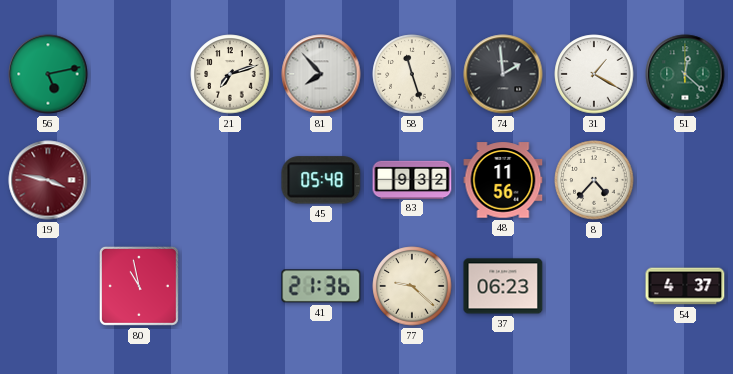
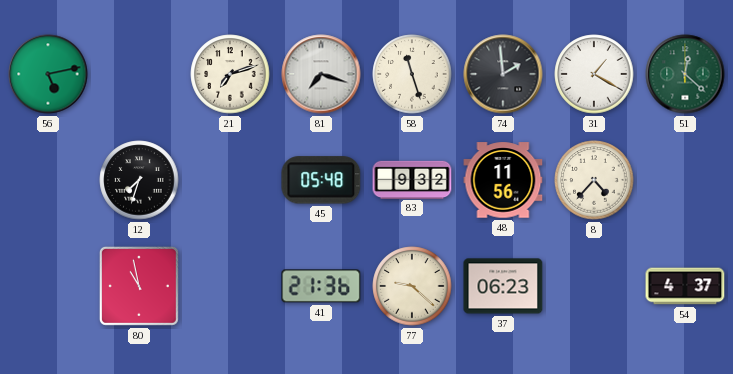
81: 7:53 -> 7:18
19: 3:47 -> none
12: none -> 7:33
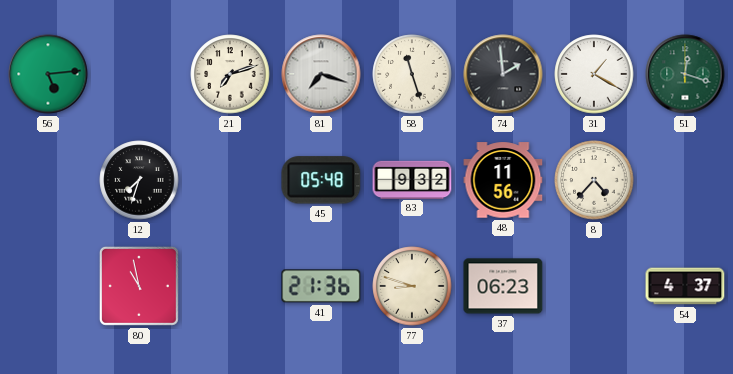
56: 5:13 -> 5:14
51: 12:22 -> 12:18
77: 9:22 -> 8:48
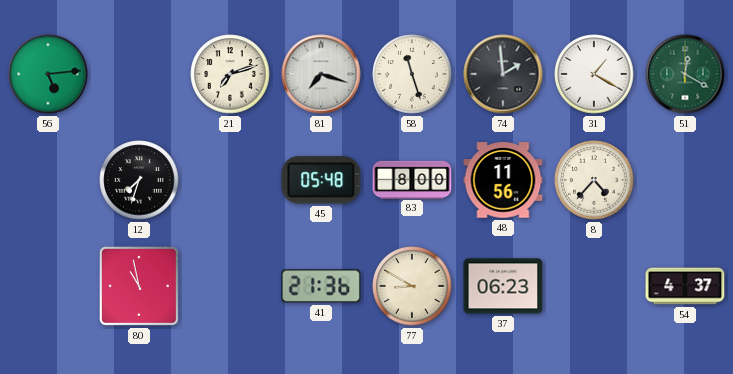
51: 12:18 -> 12:20
83: 9:32 -> 8:00
77: 8:48 -> 8:50
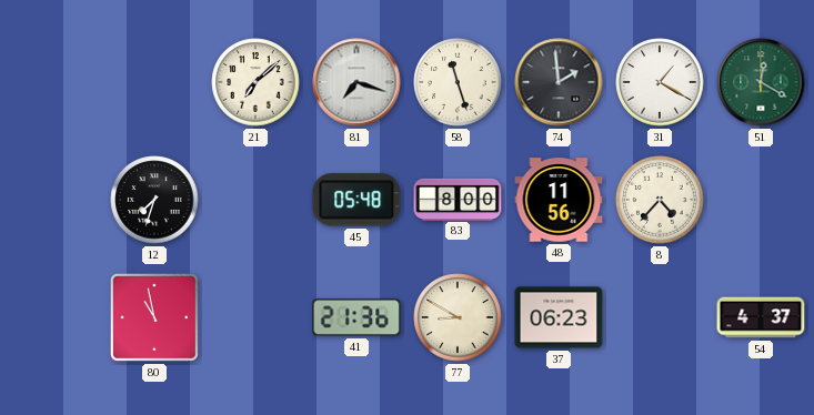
56: 5:14 -> none
21: 7:12 -> 7:08
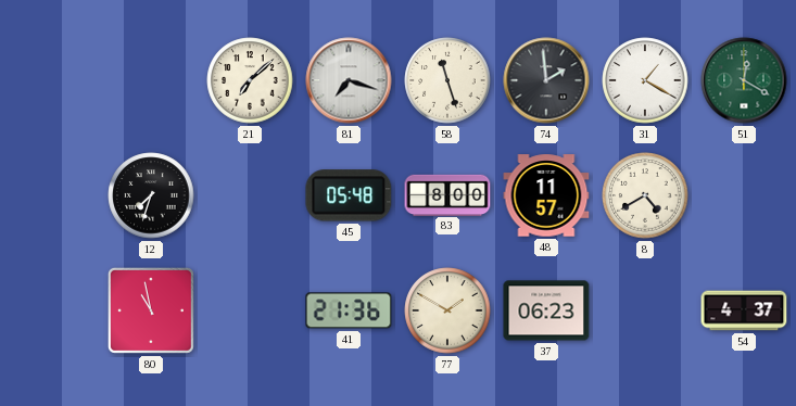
48: 11:56 -> 11:57
8: 4:37 -> 4:40
77: 8:50 -> 1:50
